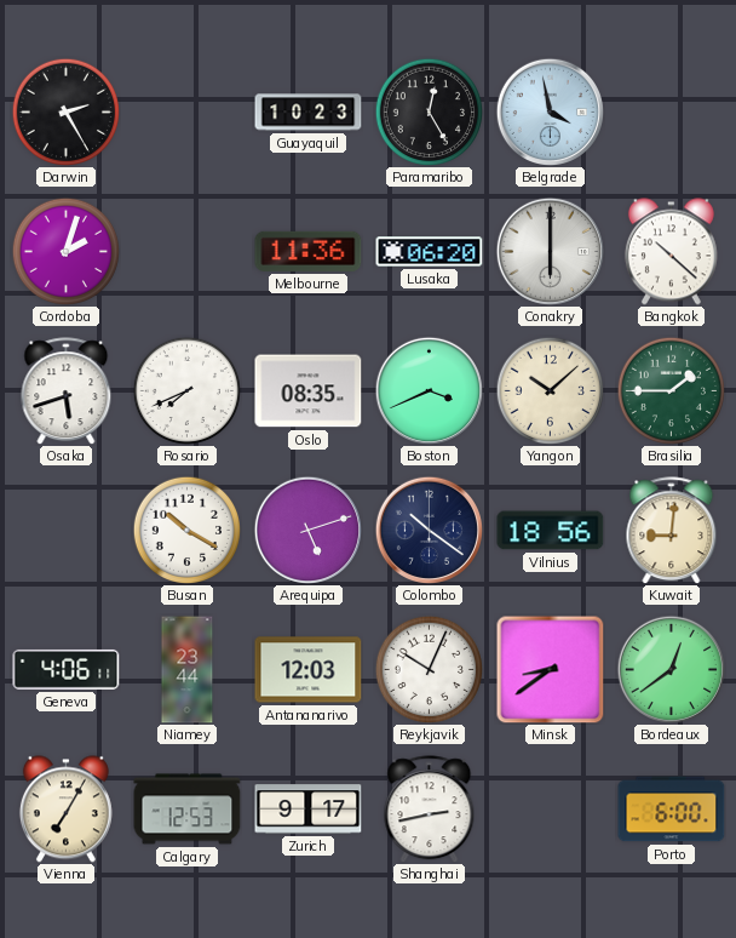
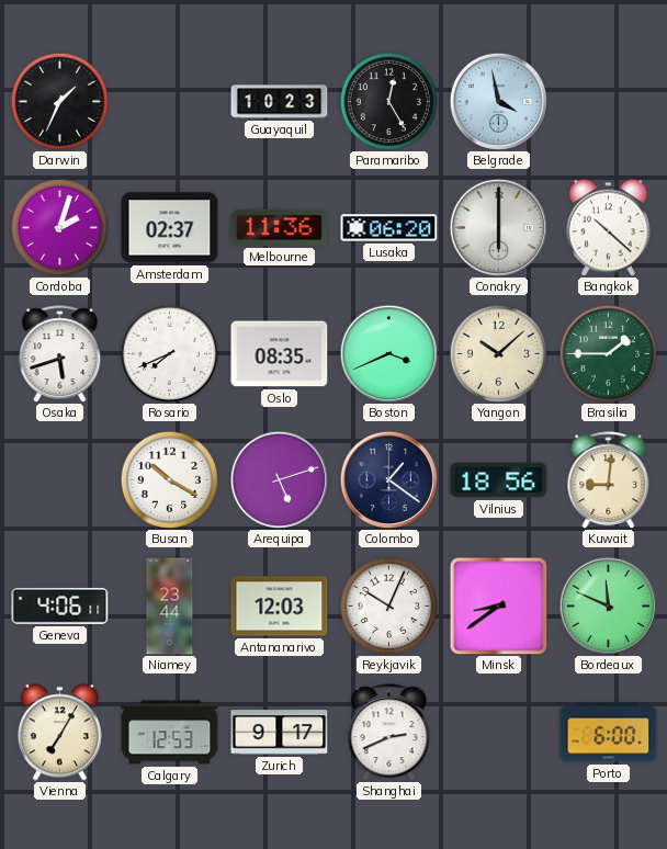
Darwin: 2:25 -> 1:34
Amsterdam: none -> 02:37
Colombo: 10:21 -> 1:21
Bordeaux: 12:39 -> 11:49
Shanghai: 2:43 -> 2:41
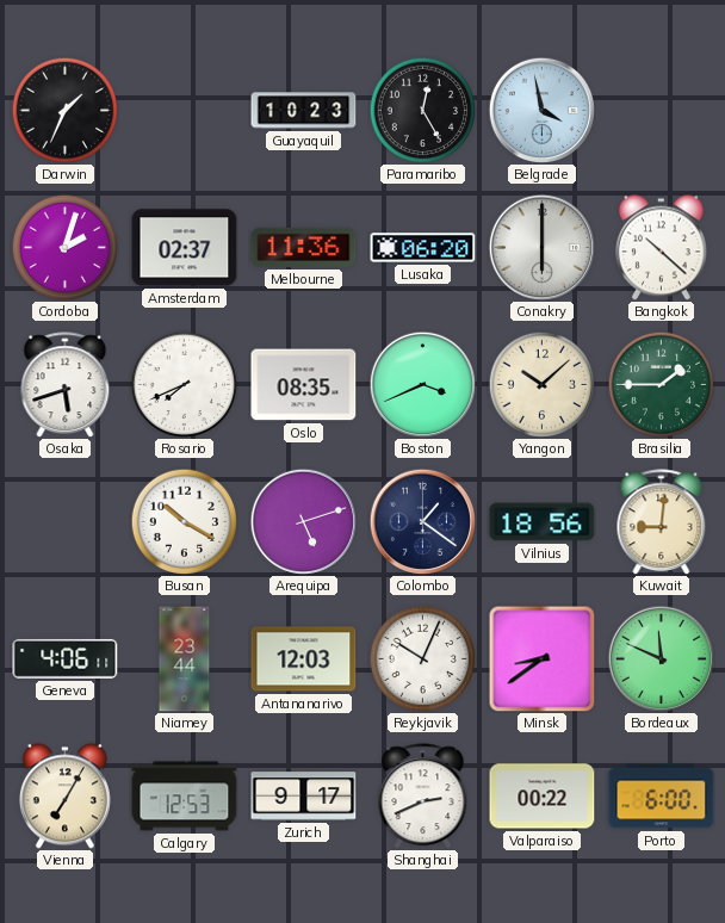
Valparaiso: none -> 00:22
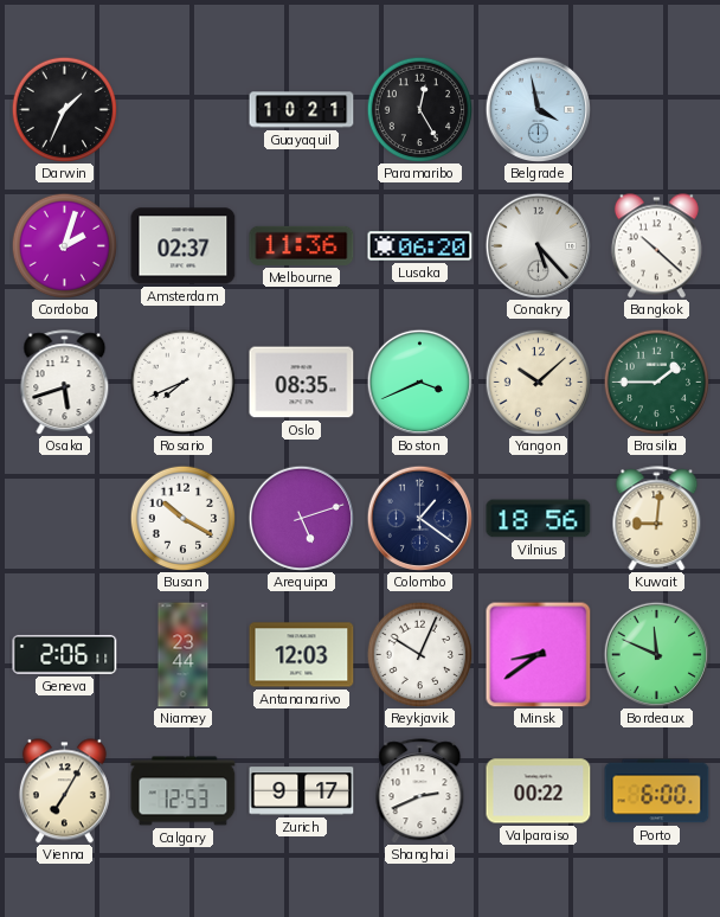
Guayaquil: 10:23 -> 10:21
Conakry: 6:00 -> 5:23
Geneva: 4:06 -> 2:06
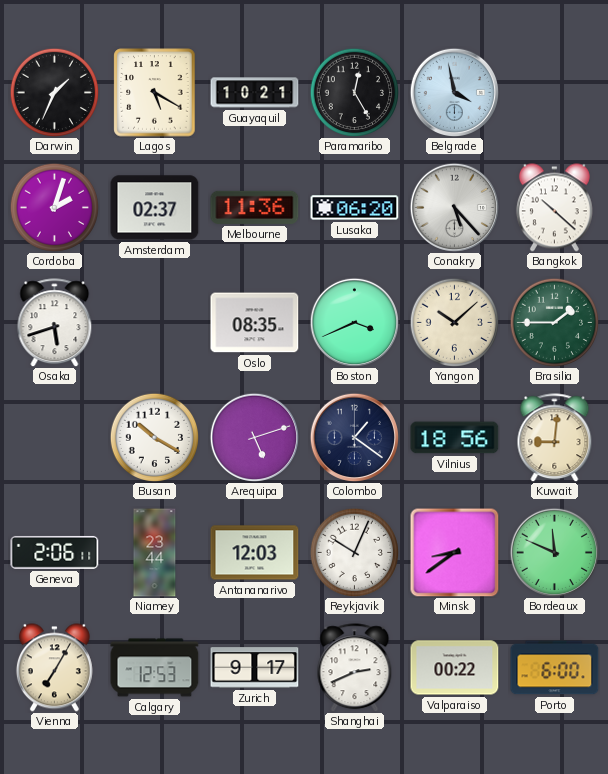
Lagos: none -> 5:20
Rosario: 7:41 -> none
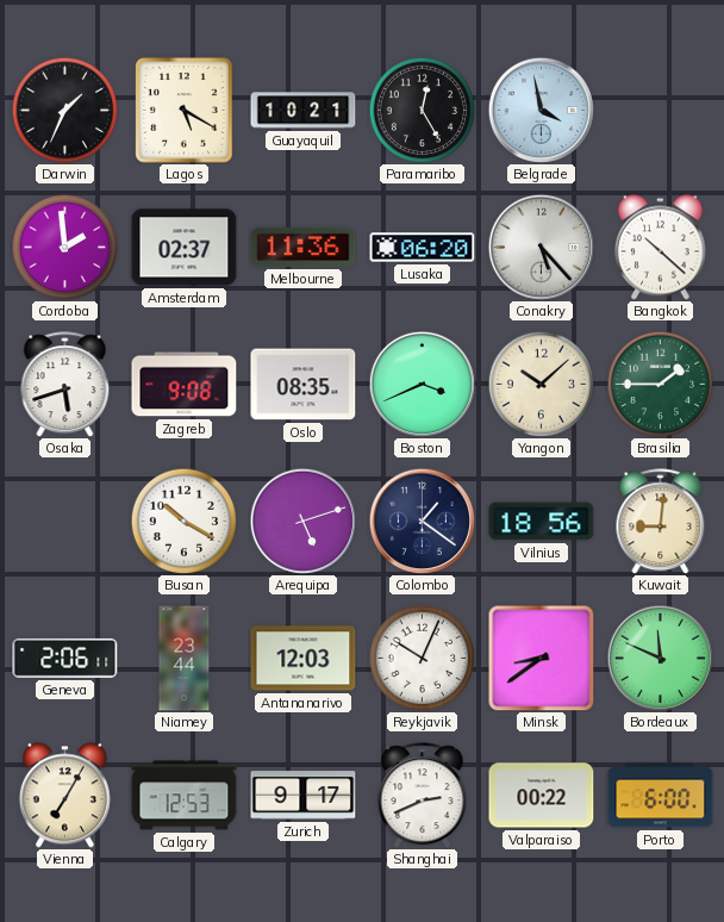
Cordoba: 2:03 -> 1:59
Zagreb: none -> 9:08
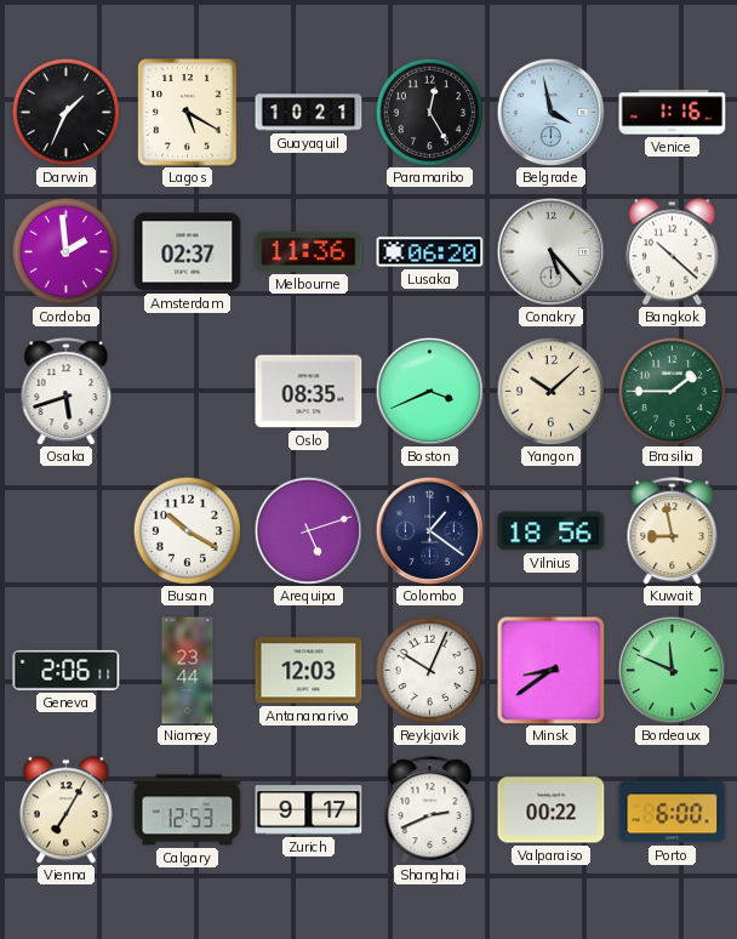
Venice: none -> 1:16
Zagreb: 9:08 -> none
Kuwait: 9:01 -> 8:58
